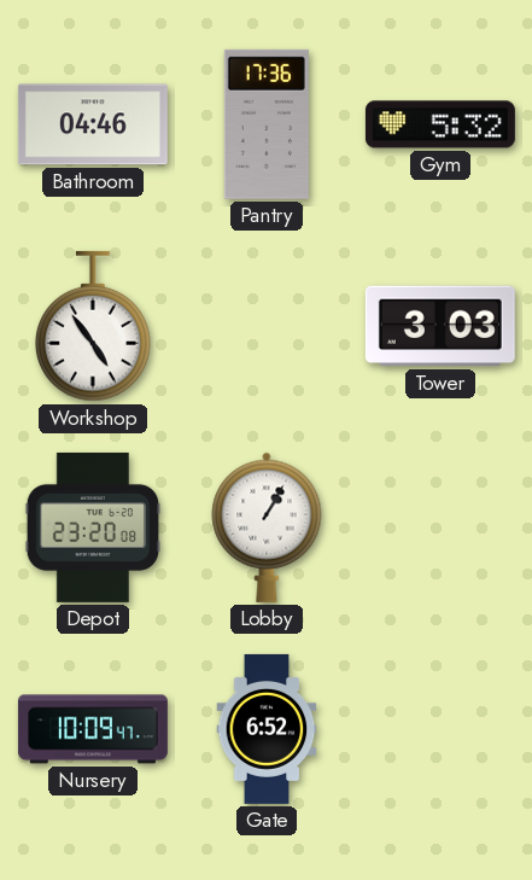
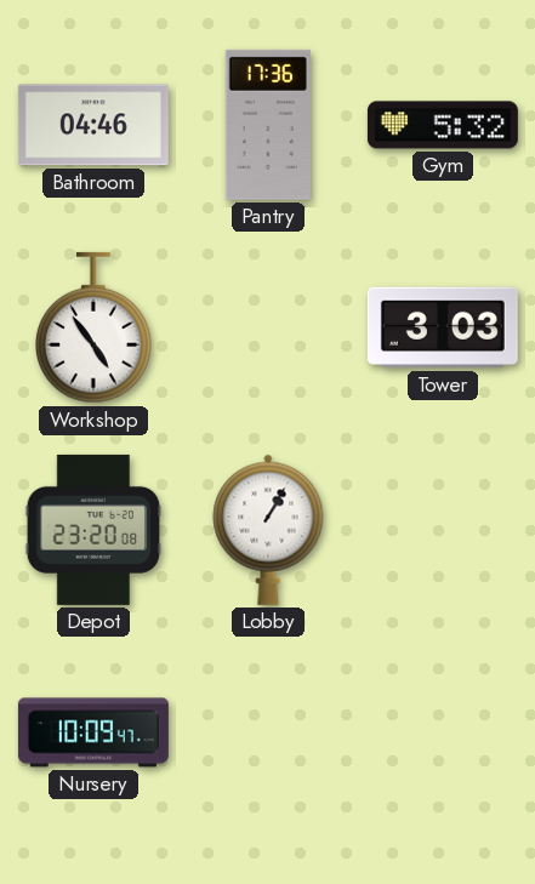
Gate: 6:52 -> none
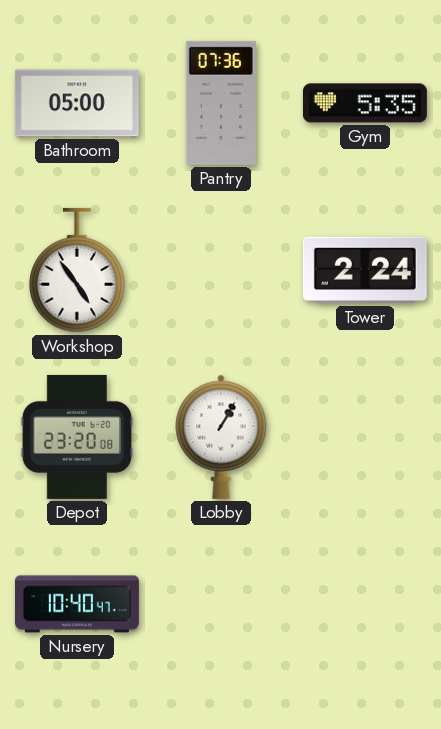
Bathroom: 04:46 -> 05:00
Pantry: 17:36 -> 07:36
Gym: 5:32 -> 5:35
Tower: 3:03 -> 2:24
Nursery: 10:09 -> 10:40
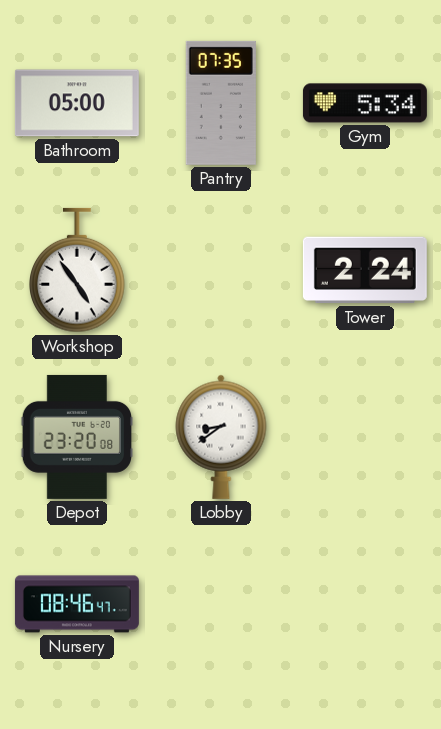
Pantry: 07:36 -> 07:35
Gym: 5:35 -> 5:34
Lobby: 1:05 -> 8:39
Nursery: 10:40 -> 08:46
